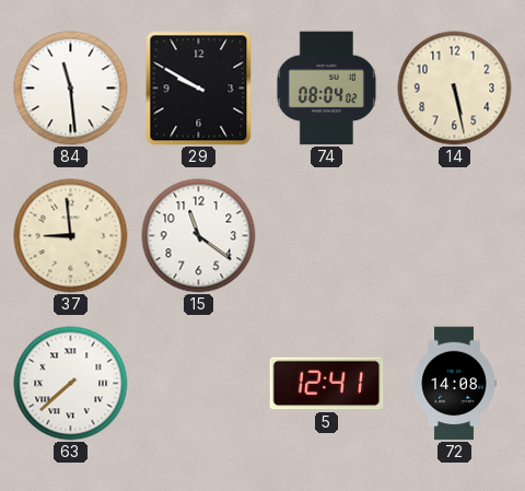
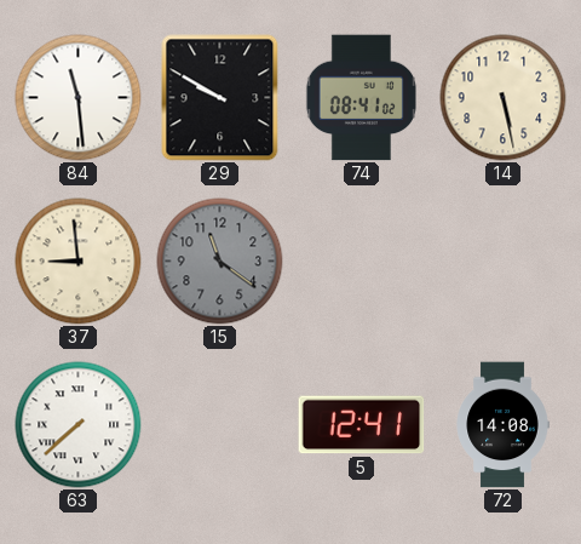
74: 08:04 -> 08:41
15 dial: white -> grey
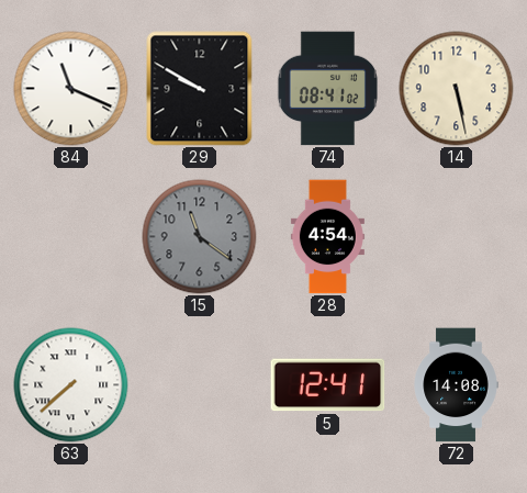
84: 11:29 -> 11:19
37: 8:59 -> none
28: none -> 4:54
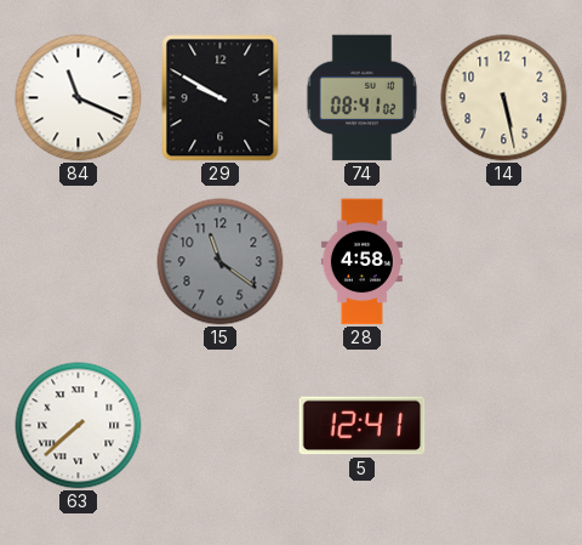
28: 4:54 -> 4:58
72: 14:08 -> none
